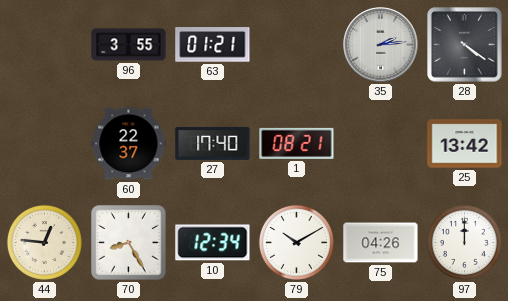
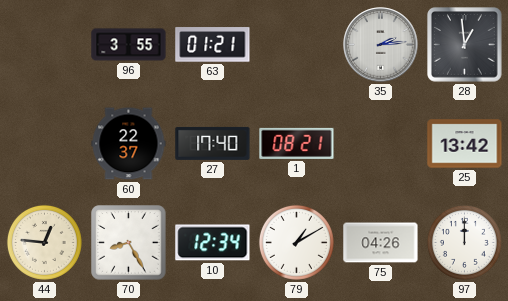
28: 4:21 -> 12:59
79: 10:10 -> 1:10
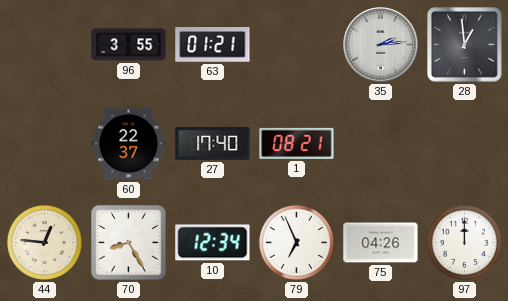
25: 13:42 -> none
79: 1:10 -> 6:56
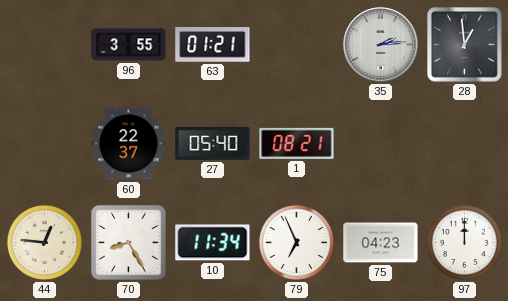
27: 17:40 -> 05:40
10: 12:34 -> 11:34
75: 04:26 -> 04:23
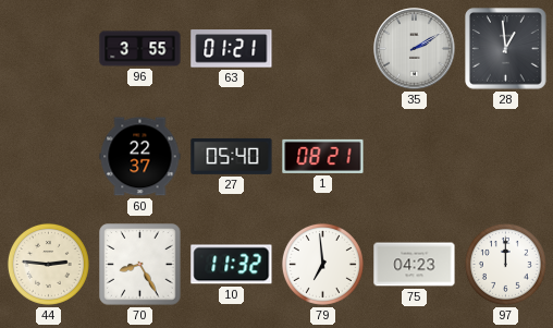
35: 2:14 -> 2:10
44: 12:46 -> 2:46
10: 11:34 -> 11:32
79: 6:56 -> 6:59
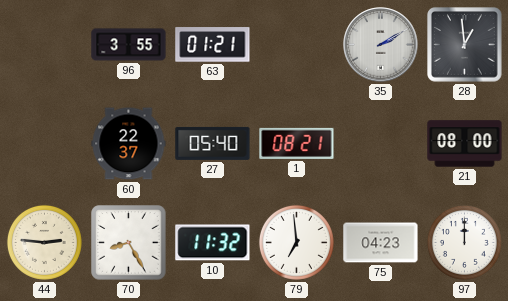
21: none -> 08:00
